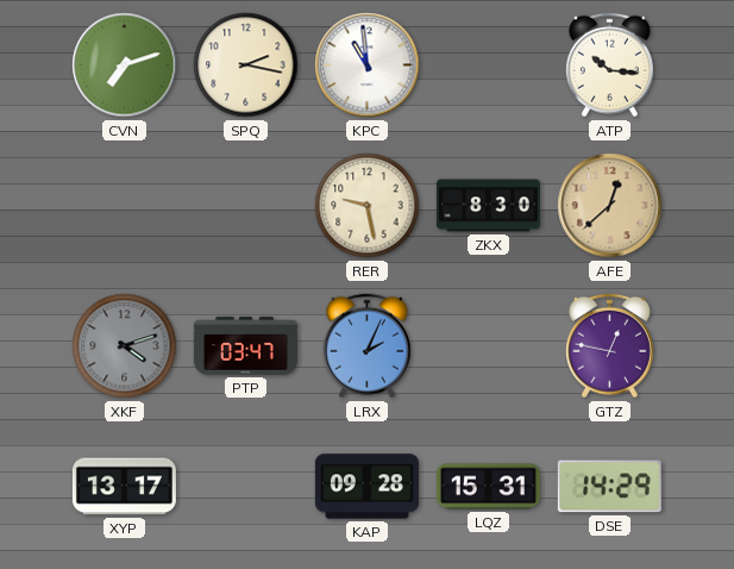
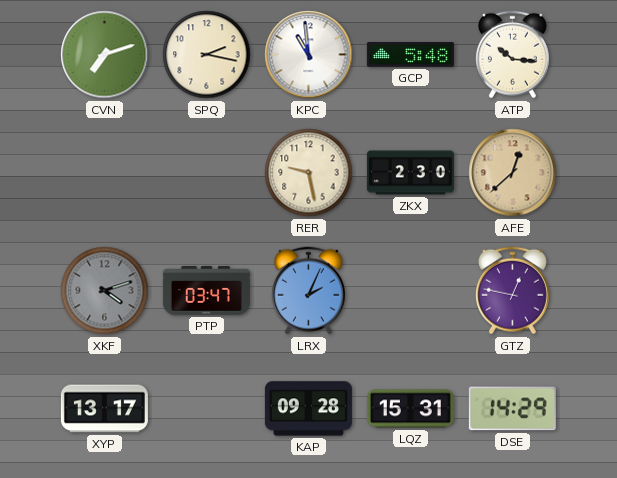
GCP: none -> 5:48
ZKX: 8:30 -> 2:30
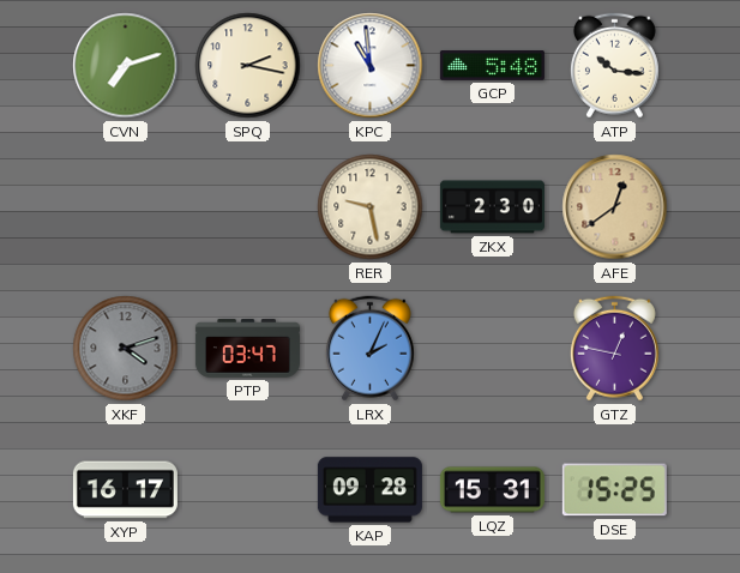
AFE: 12:38 -> 12:39
XYP: 13:17 -> 16:17
DSE: 14:29 -> 15:25
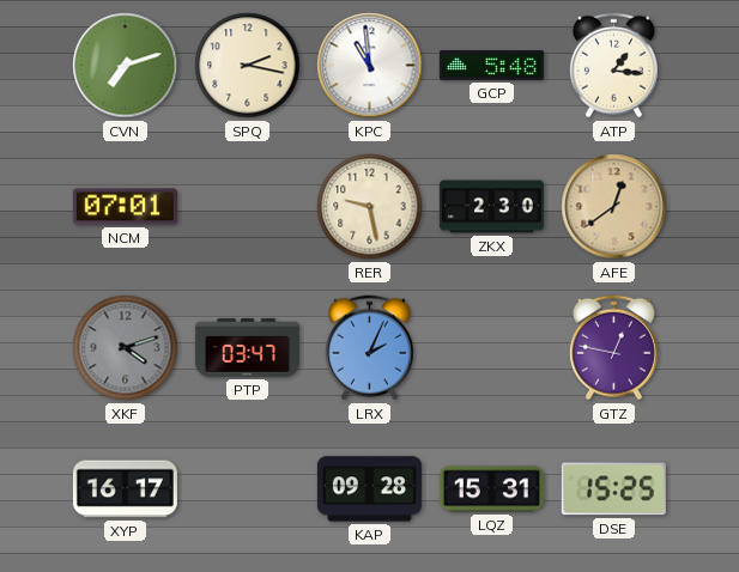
ATP: 10:16 -> 1:16
NCM: none -> 07:01
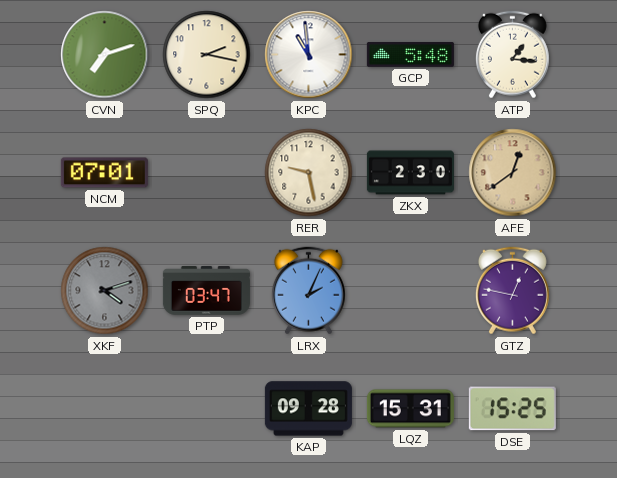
XYP: 16:17 -> none
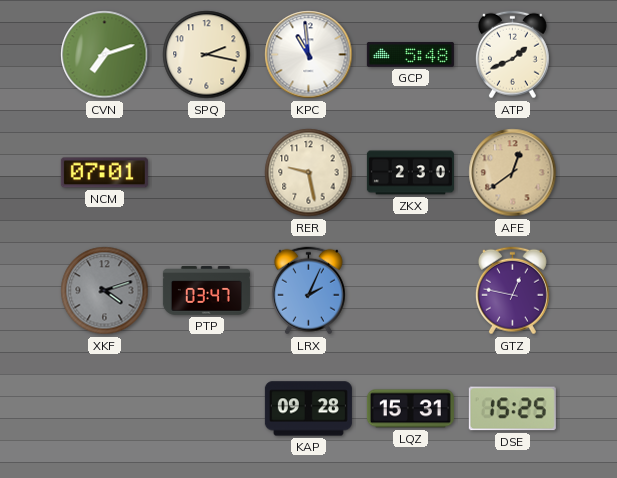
ATP: 1:16 -> 1:41
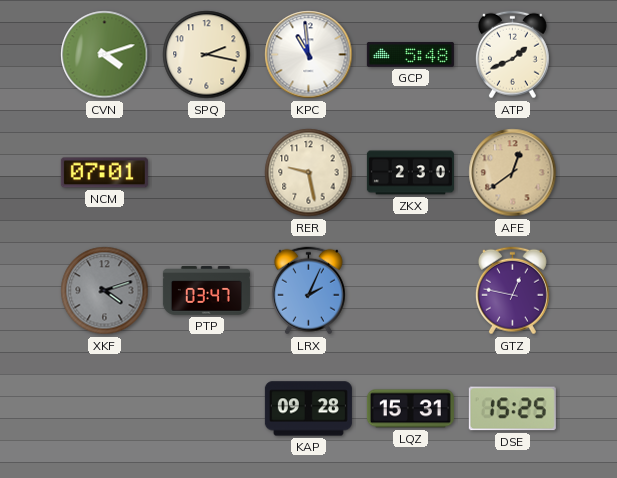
CVN: 7:12 -> 4:12
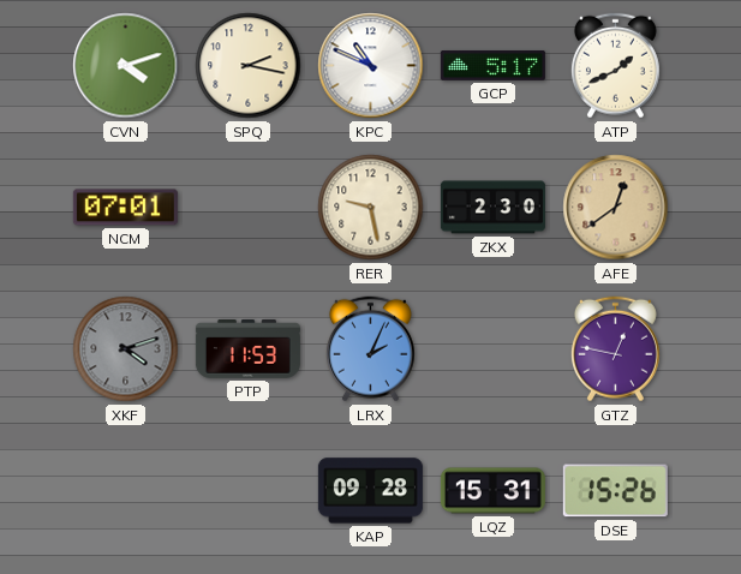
KPC: 10:59 -> 10:49
GCP: 5:48 -> 5:17
PTP: 03:47 -> 11:53
DSE: 15:25 -> 15:26
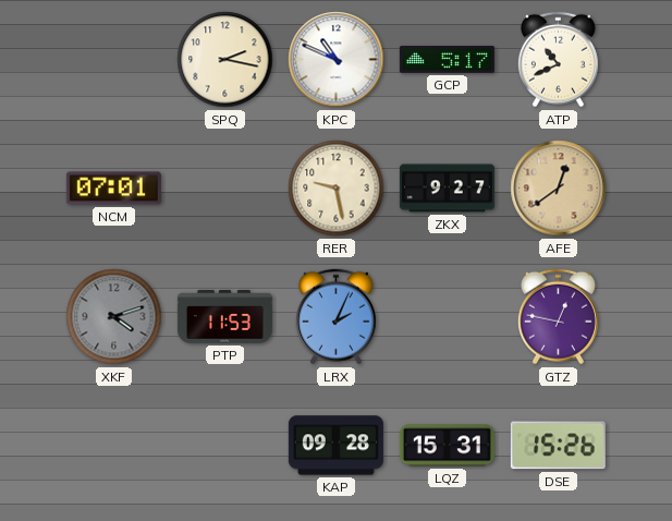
CVN: 4:12 -> none
ATP: 1:41 -> 10:41
ZKX: 2:30 -> 9:27
